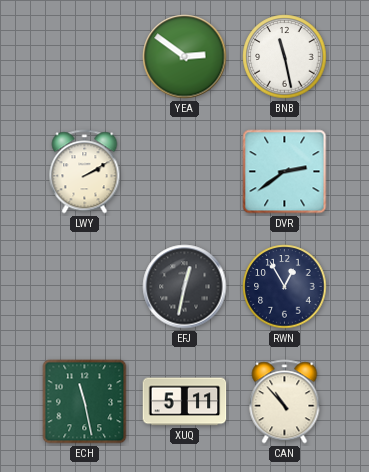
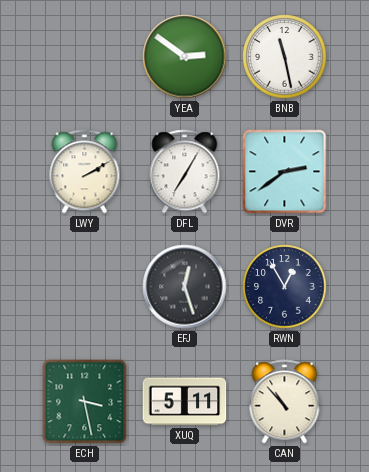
DFL: none -> 7:05
EFJ: 12:32 -> 12:27
ECH: 11:28 -> 3:28
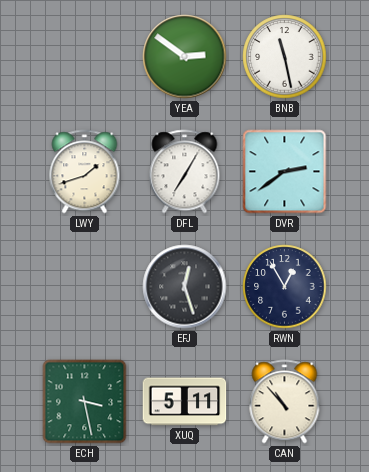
LWY: 2:10 -> 1:42
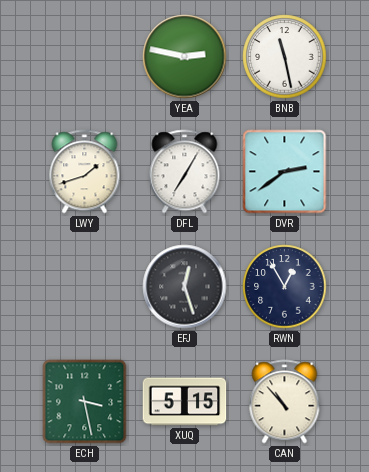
YEA: 2:51 -> 2:47
XUQ: 5:11 -> 5:15
